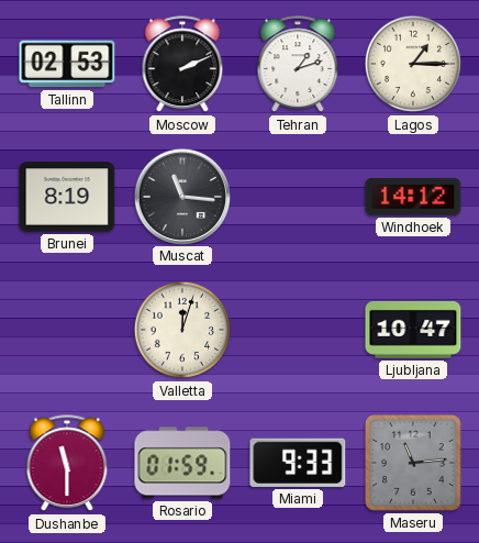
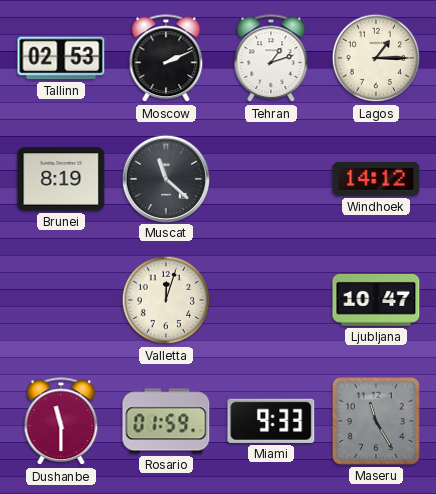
Muscat: 11:16 -> 11:22
Maseru: 11:14 -> 11:25
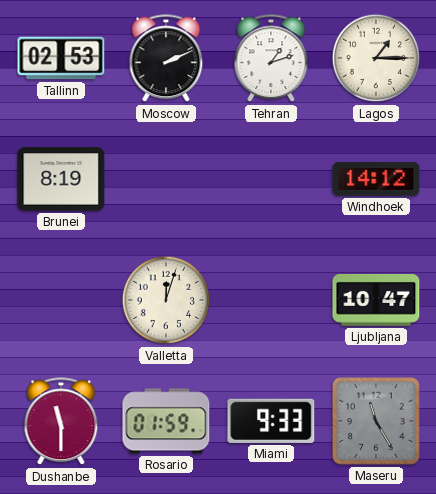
Muscat: 11:22 -> none
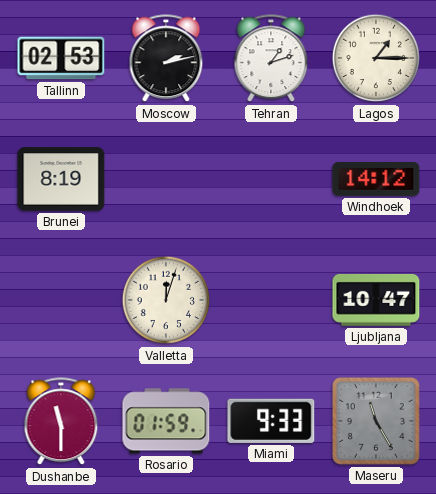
Moscow: 2:11 -> 2:13
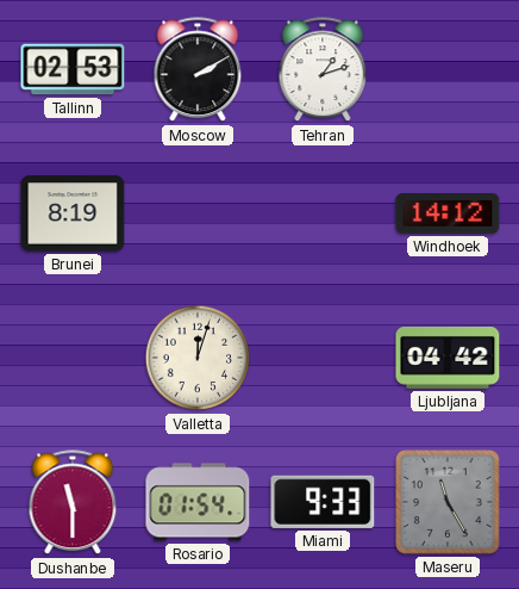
Moscow: 2:13 -> 2:10
Lagos: 1:15 -> none
Ljubljana: 10:47 -> 04:42
Rosario: 01:59 -> 01:54
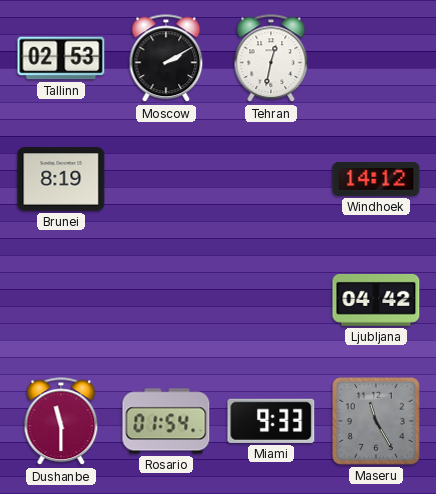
Tehran: 1:12 -> 12:32
Valletta: 12:03 -> none
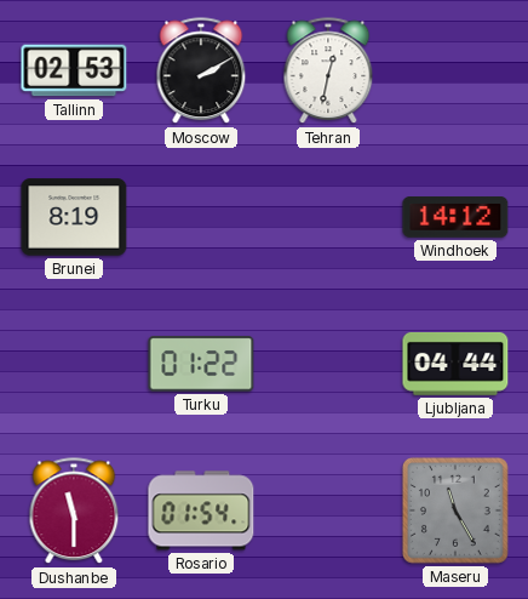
Turku: none -> 01:22
Ljubljana: 04:42 -> 04:44
Miami: 9:33 -> none
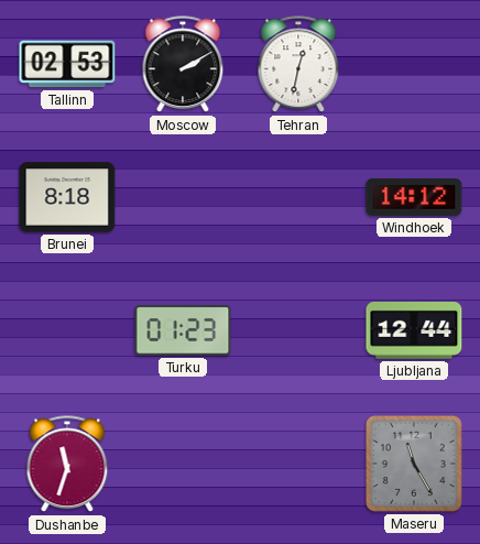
Brunei: 8:19 -> 8:18
Turku: 01:22 -> 01:23
Ljubljana: 04:44 -> 12:44
Dushanbe: 11:30 -> 11:33
Rosario: 01:54 -> none
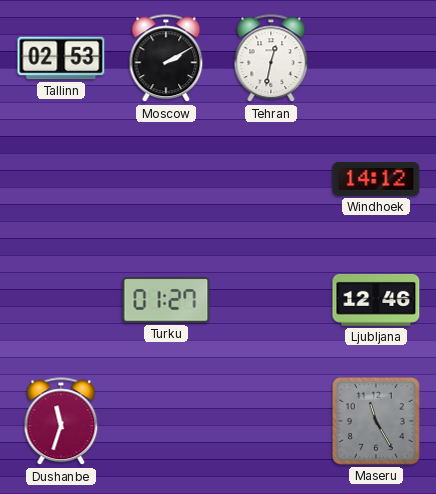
Brunei: 8:18 -> none
Turku: 01:23 -> 01:27
Ljubljana: 12:44 -> 12:46
